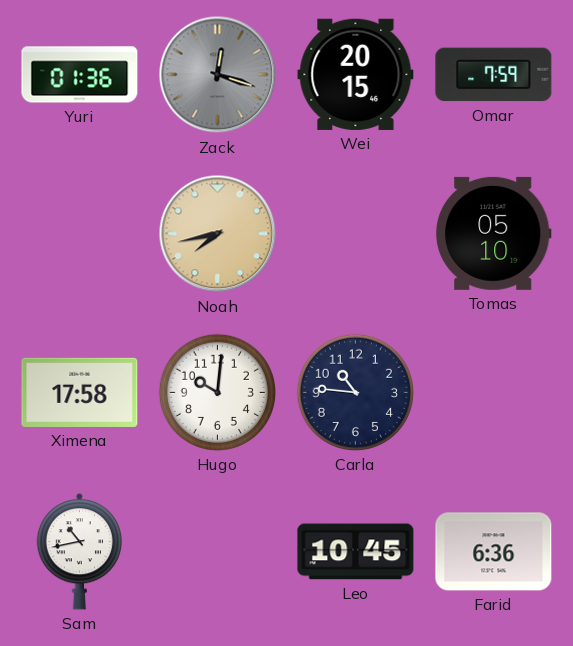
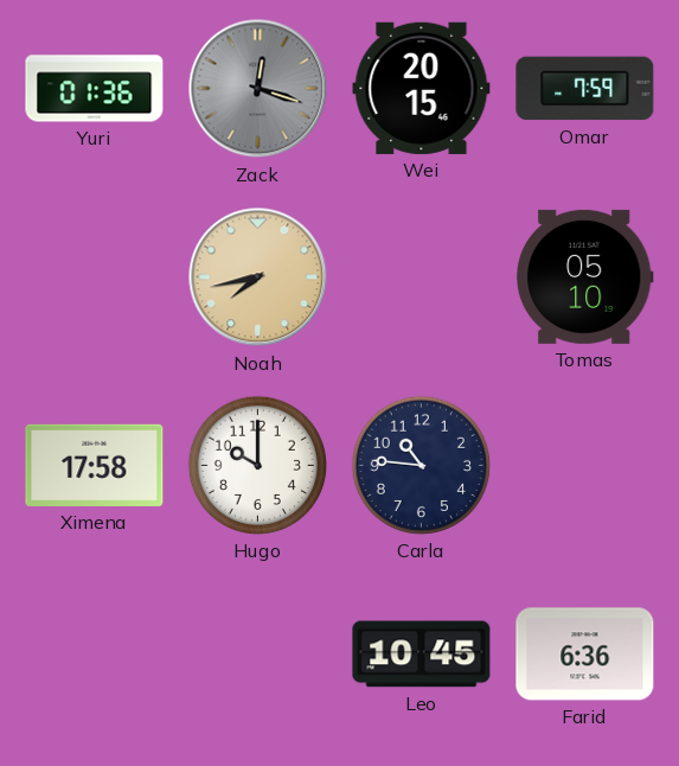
Hugo: 10:01 -> 10:00
Sam: 10:43 -> none
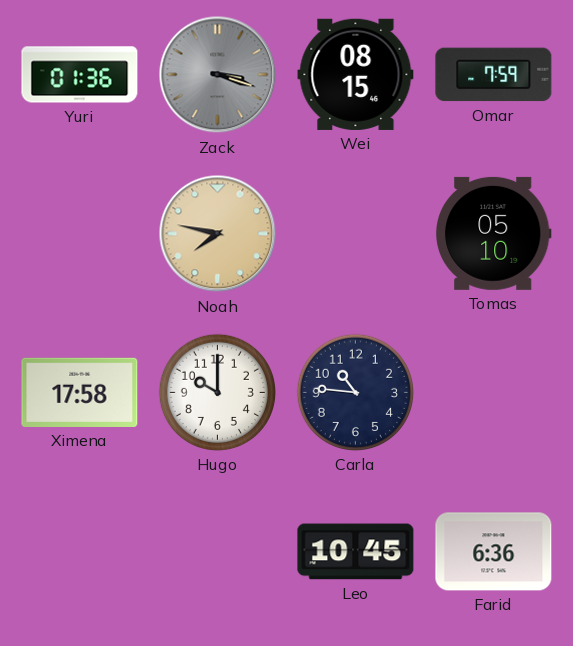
Zack: 12:18 -> 3:18
Wei: 20:15 -> 08:15
Noah: 7:43 -> 7:47
